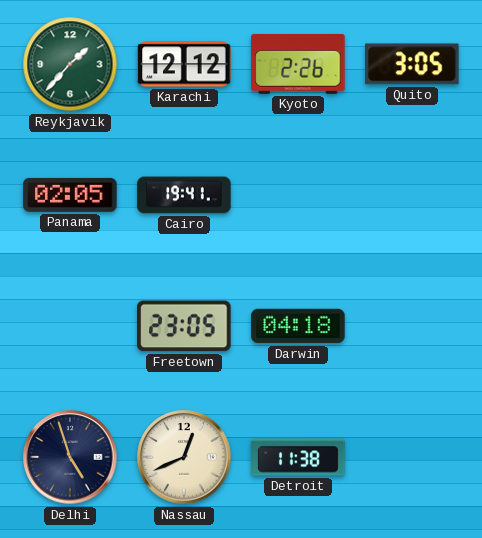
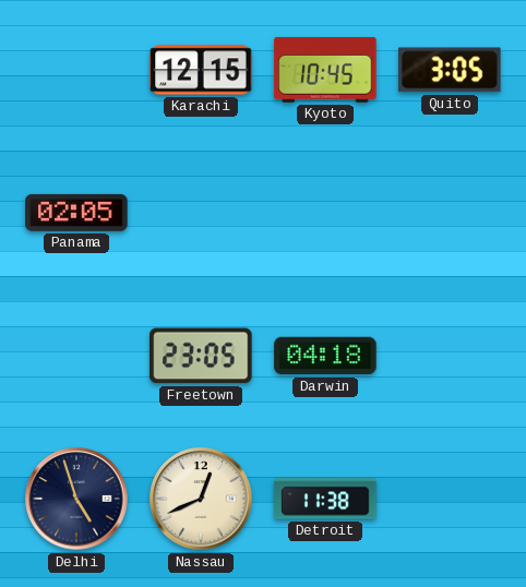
Reykjavik: 1:37 -> none
Karachi: 12:12 -> 12:15
Kyoto: 2:26 -> 10:45
Cairo: 19:41 -> none
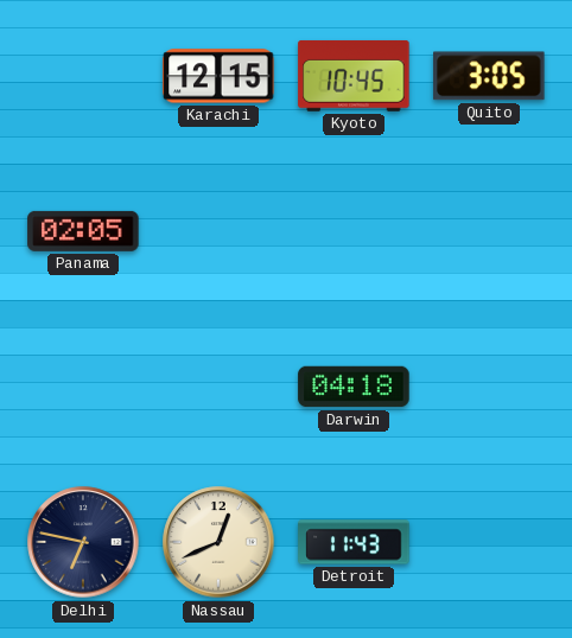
Freetown: 23:05 -> none
Delhi: 4:57 -> 6:47
Detroit: 11:38 -> 11:43
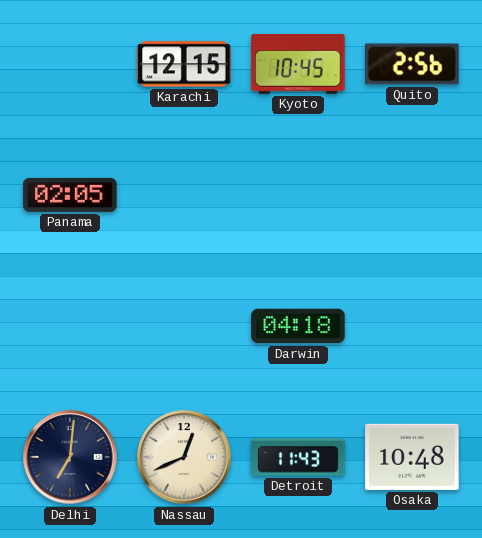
Quito: 3:05 -> 2:56
Delhi: 6:47 -> 7:01
Osaka: none -> 10:48
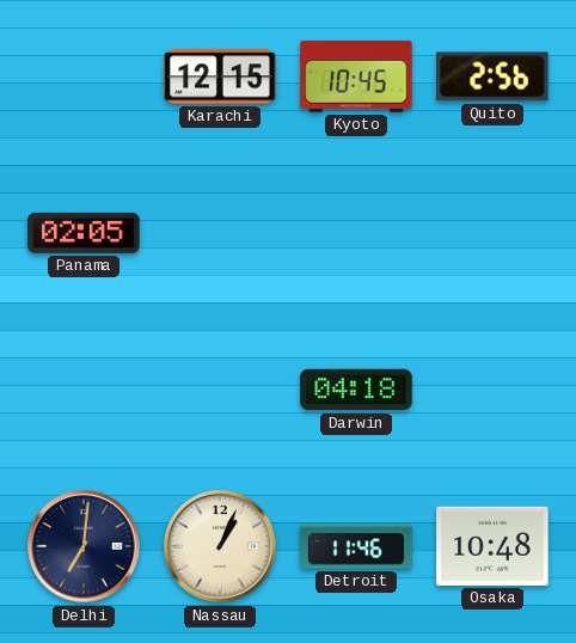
Nassau: 12:41 -> 1:04
Detroit: 11:43 -> 11:46
